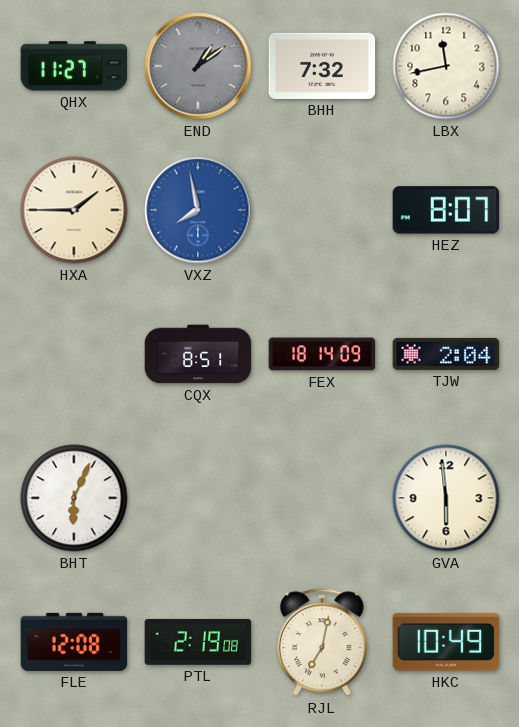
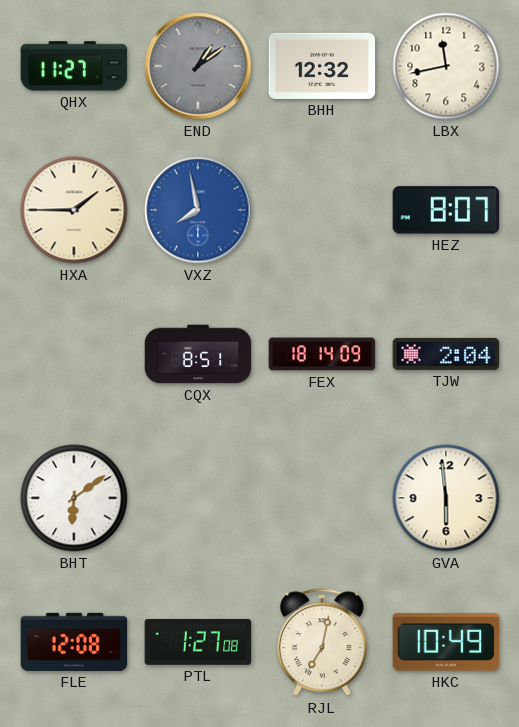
BHH: 7:32 -> 12:32
BHT: 6:04 -> 6:09
PTL: 2:19 -> 1:27
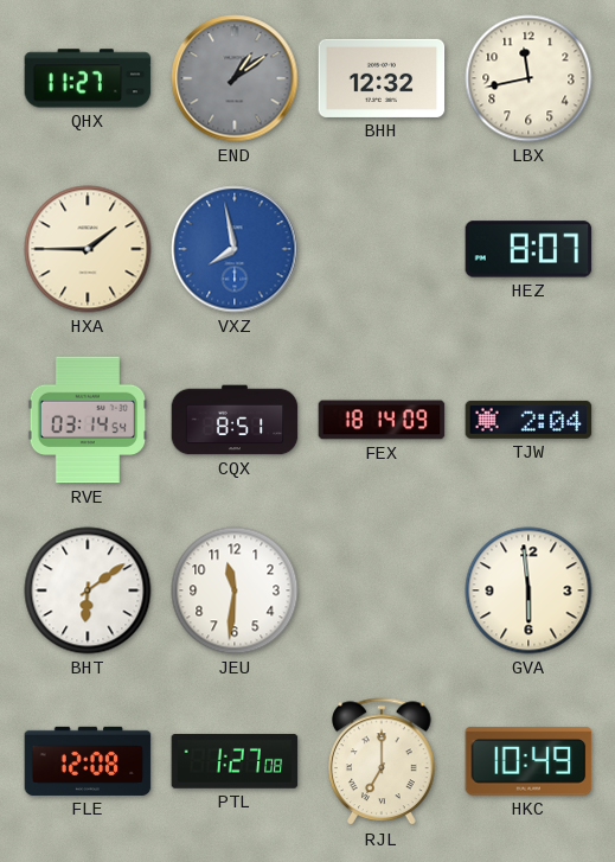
RVE: none -> 03:14
JEU: none -> 11:31
RJL: 7:02 -> 7:00
